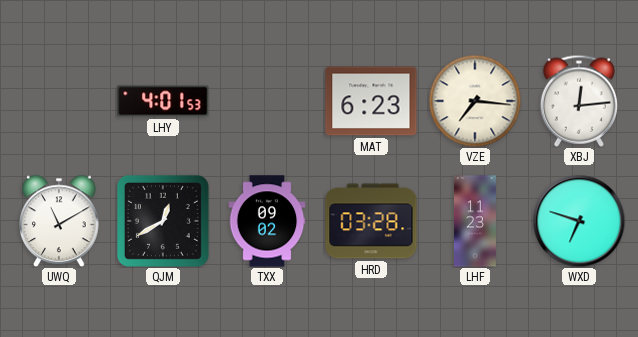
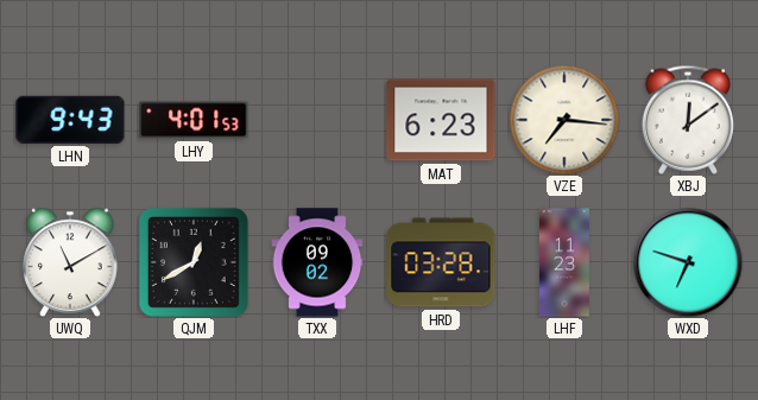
LHN: none -> 9:43
XBJ: 12:14 -> 12:09
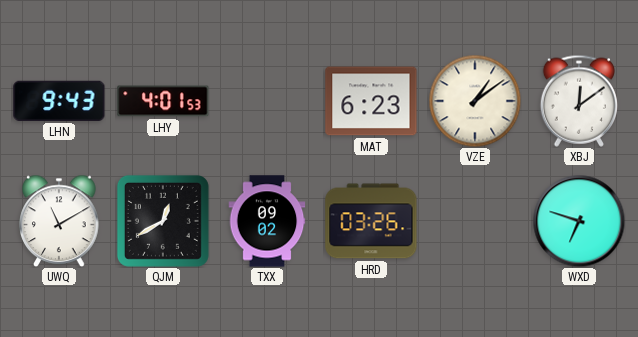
VZE: 7:16 -> 1:09
HRD: 03:28 -> 03:26
LHF: 11:23 -> none
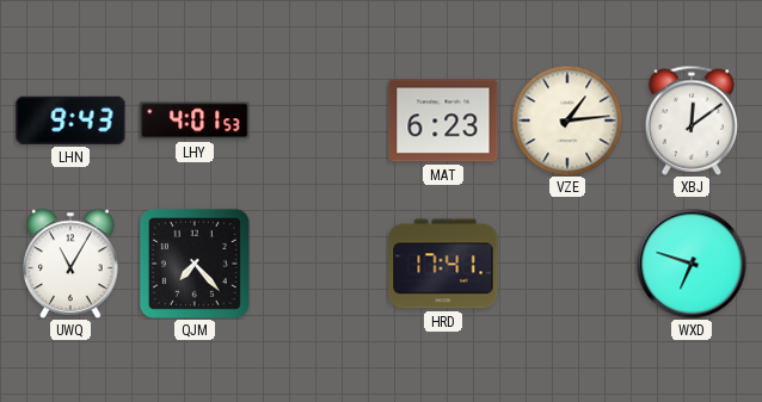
VZE: 1:09 -> 1:14
UWQ: 11:10 -> 11:05
QJM: 12:40 -> 7:23
TXX: 09:02 -> none
HRD: 03:26 -> 17:41
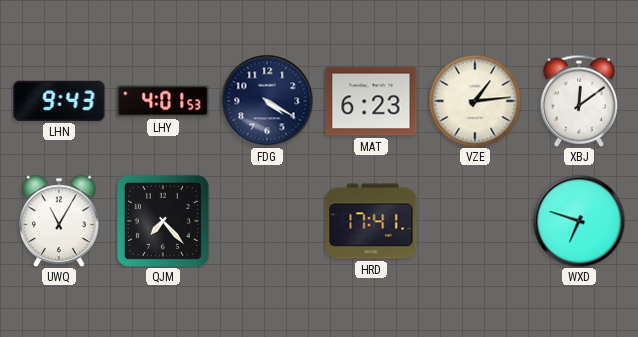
FDG: none -> 4:20
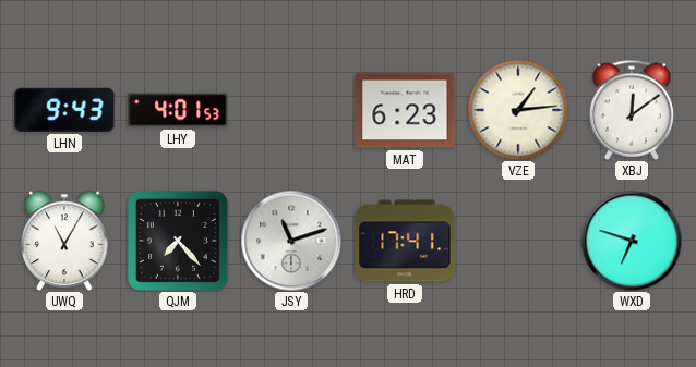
FDG: 4:20 -> none
JSY: none -> 11:12
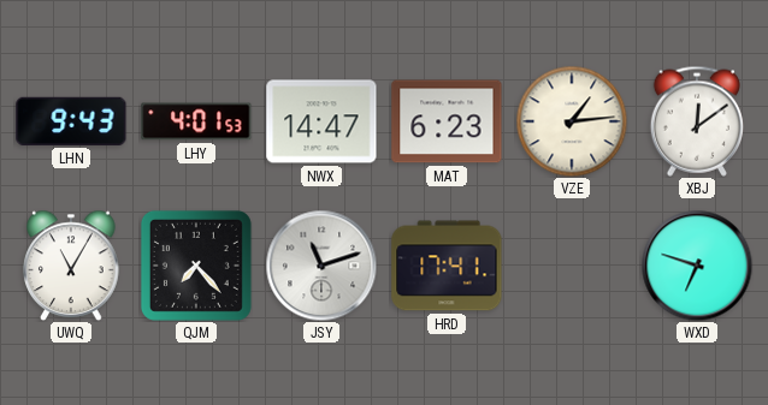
NWX: none -> 14:47
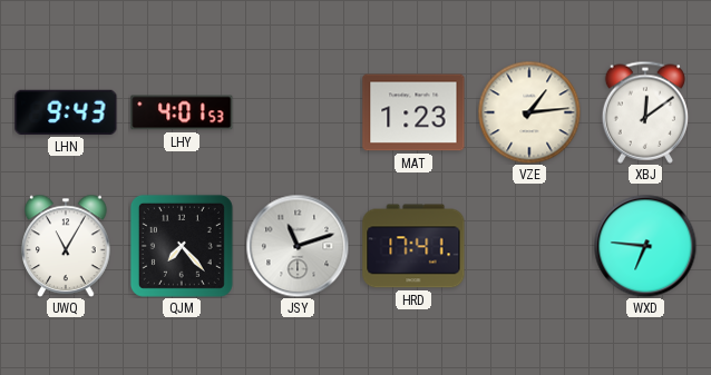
NWX: 14:47 -> none
MAT: 6:23 -> 1:23
WXD: 6:48 -> 6:46
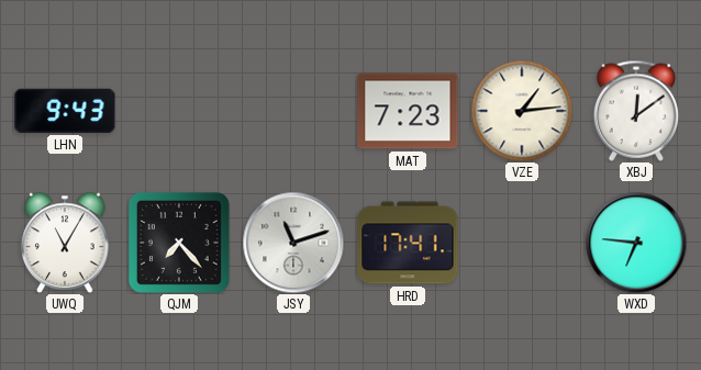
LHY: 4:01 -> none
MAT: 1:23 -> 7:23
